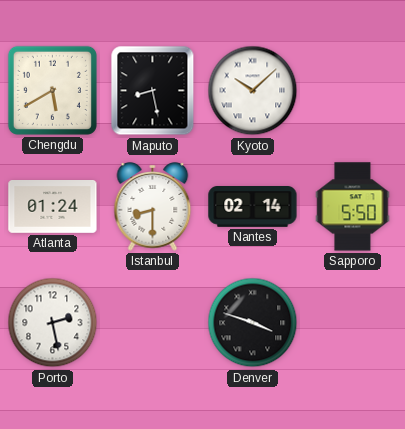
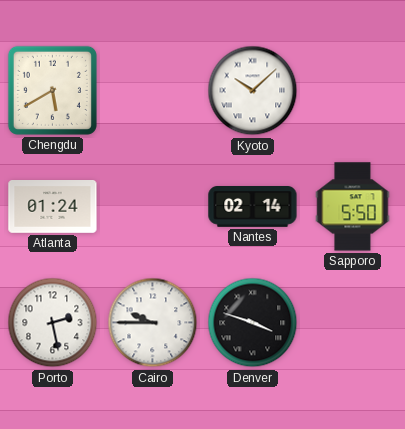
Maputo: 8:28 -> none
Istanbul: 8:30 -> none
Cairo: none -> 9:45
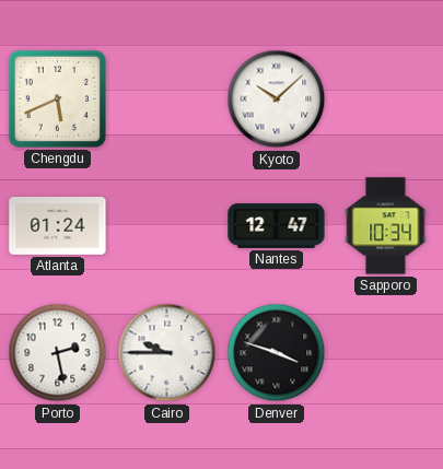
Chengdu: 5:40 -> 5:41
Nantes: 02:14 -> 12:47
Sapporo: 5:50 -> 10:34
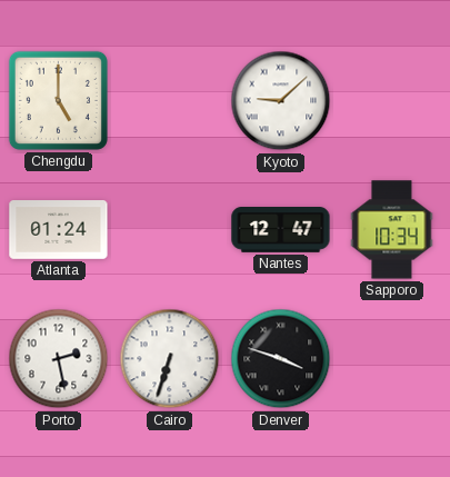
Chengdu: 5:41 -> 5:00
Kyoto: 10:08 -> 9:08
Cairo: 9:45 -> 6:33
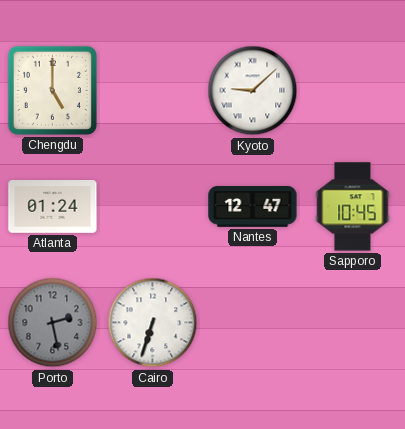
Sapporo: 10:34 -> 10:45
Porto dial: white -> grey
Denver: 3:48 -> none
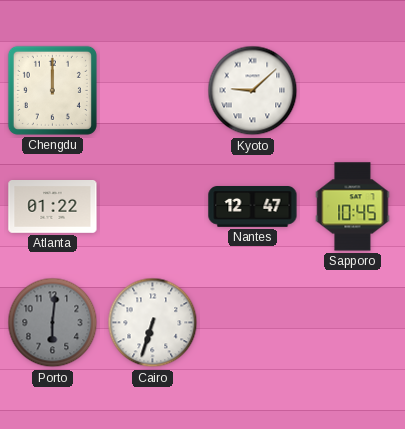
Chengdu: 5:00 -> 12:00
Atlanta: 01:24 -> 01:22
Porto: 2:28 -> 6:01
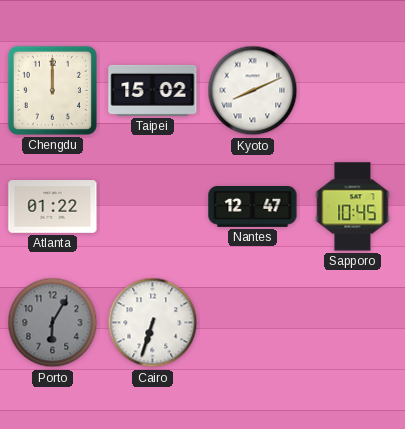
Taipei: none -> 15:02
Kyoto: 9:08 -> 8:11
Porto: 6:01 -> 6:05
